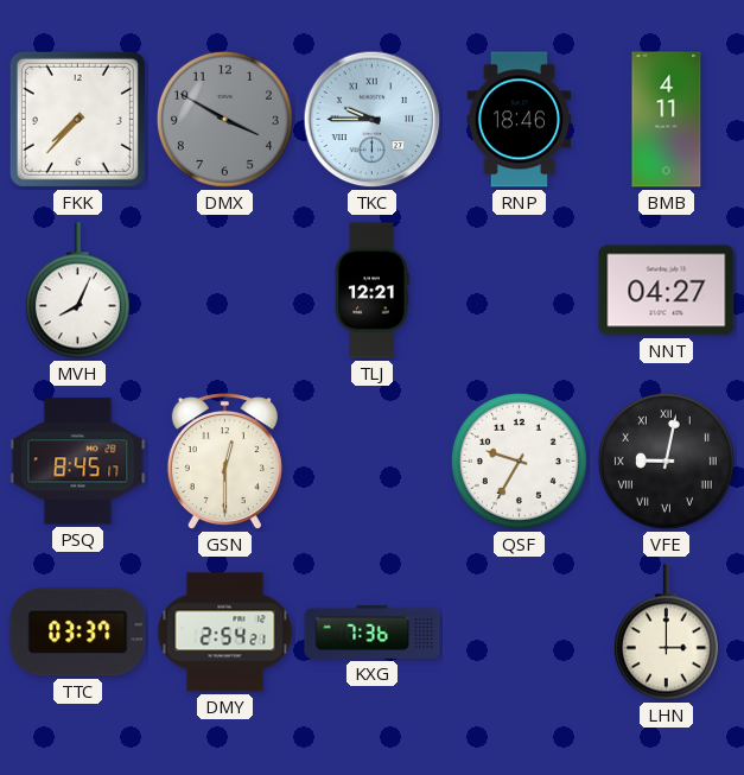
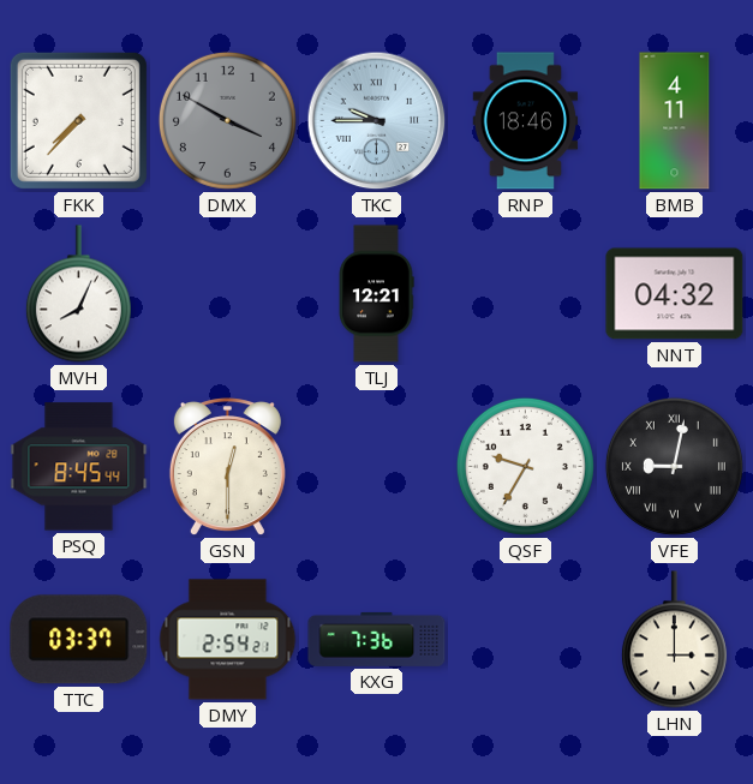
NNT: 04:27 -> 04:32
PSQ: 8:45:17 -> 8:45:44
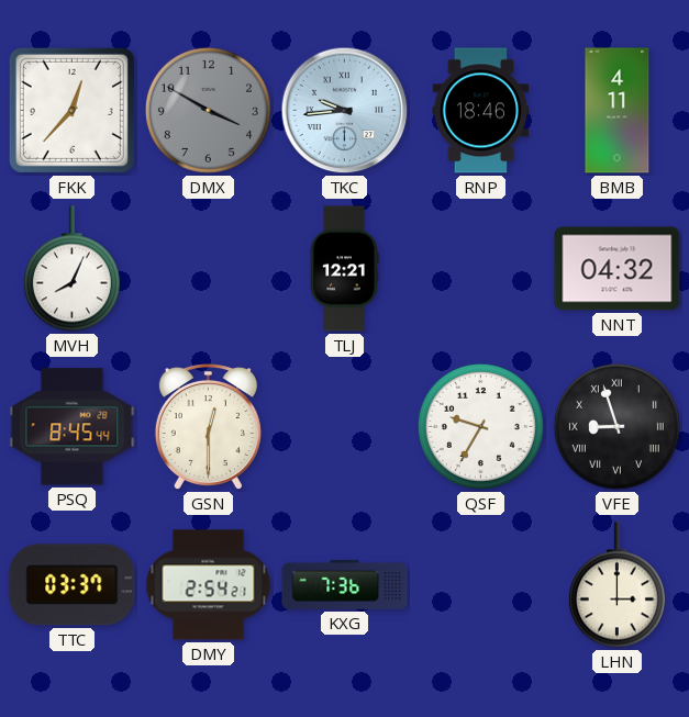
FKK: 7:37 -> 12:37
TKC: 9:45 -> 9:44
VFE: 9:02 -> 8:57
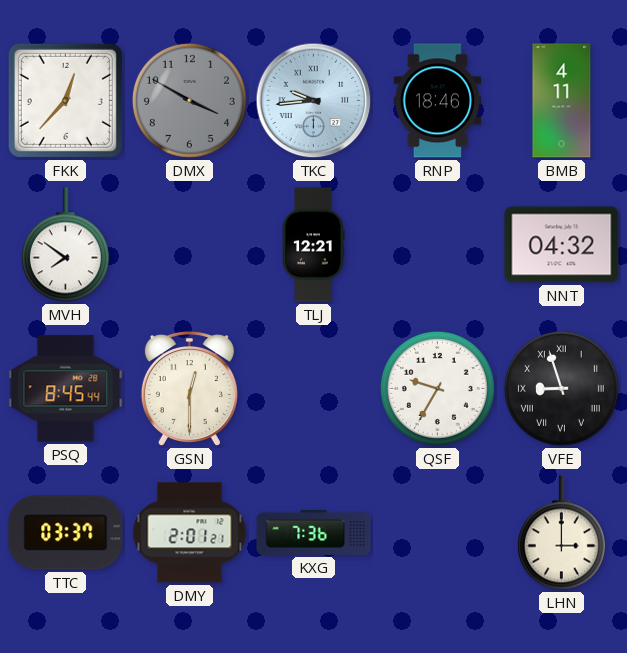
MVH: 8:04 -> 7:51
DMY: 2:54 -> 2:01
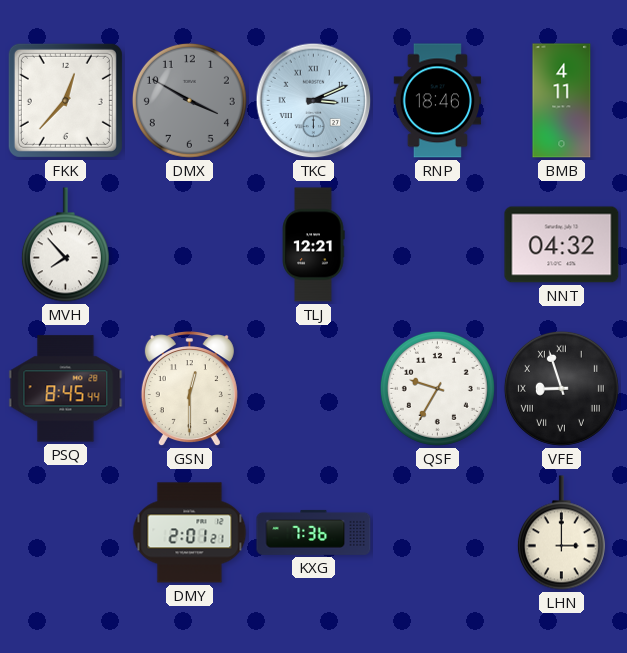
TKC: 9:44 -> 3:11
MVH: 7:51 -> 7:53
TTC: 03:37 -> none
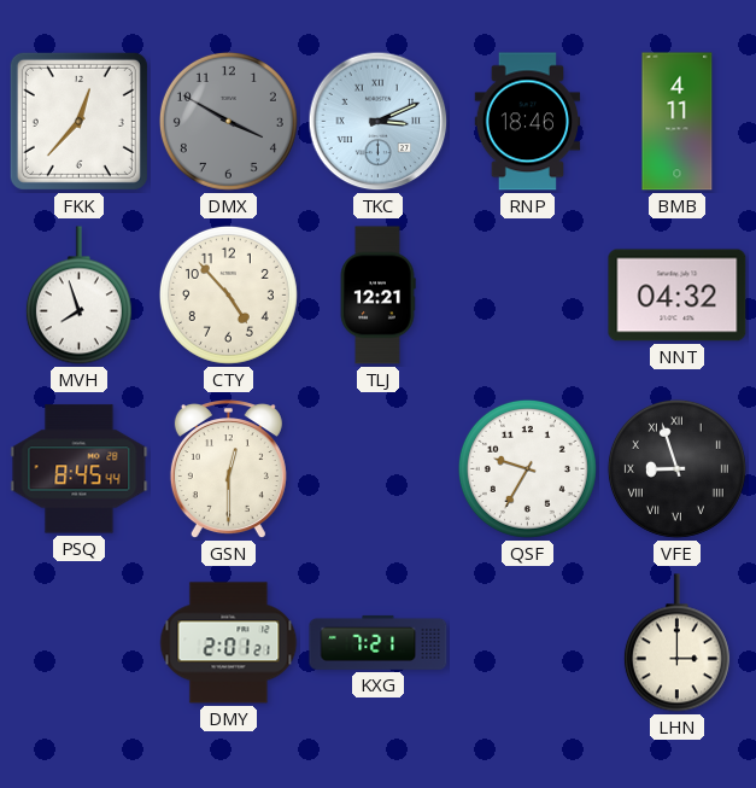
MVH: 7:53 -> 7:57
CTY: none -> 4:53
KXG: 7:36 -> 7:21
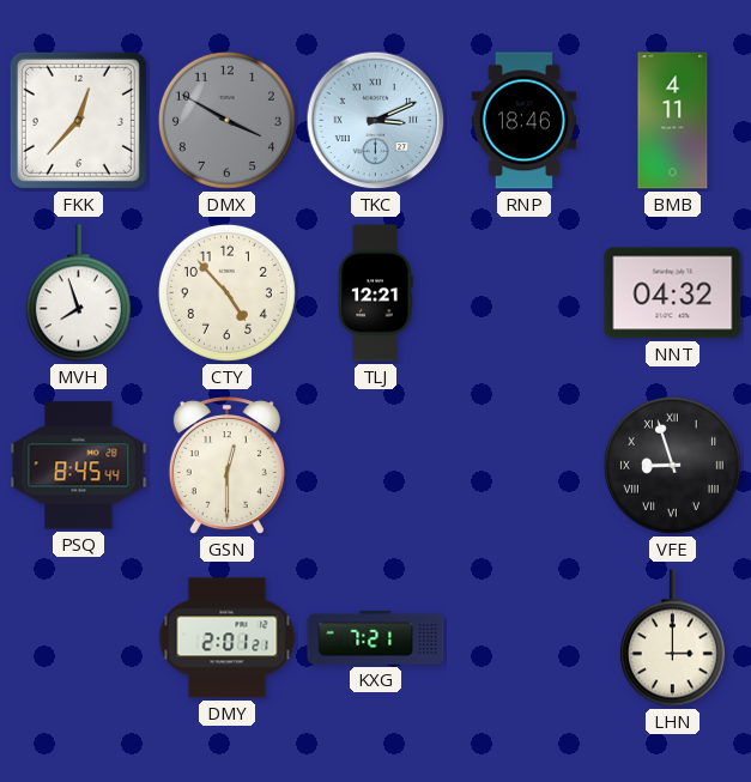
QSF: 9:35 -> none
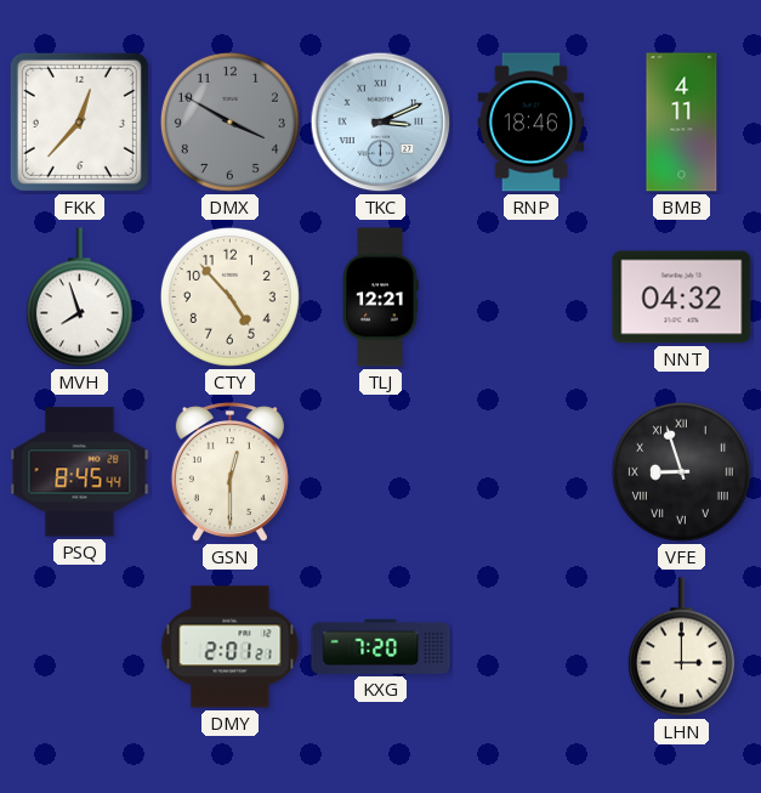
KXG: 7:21 -> 7:20
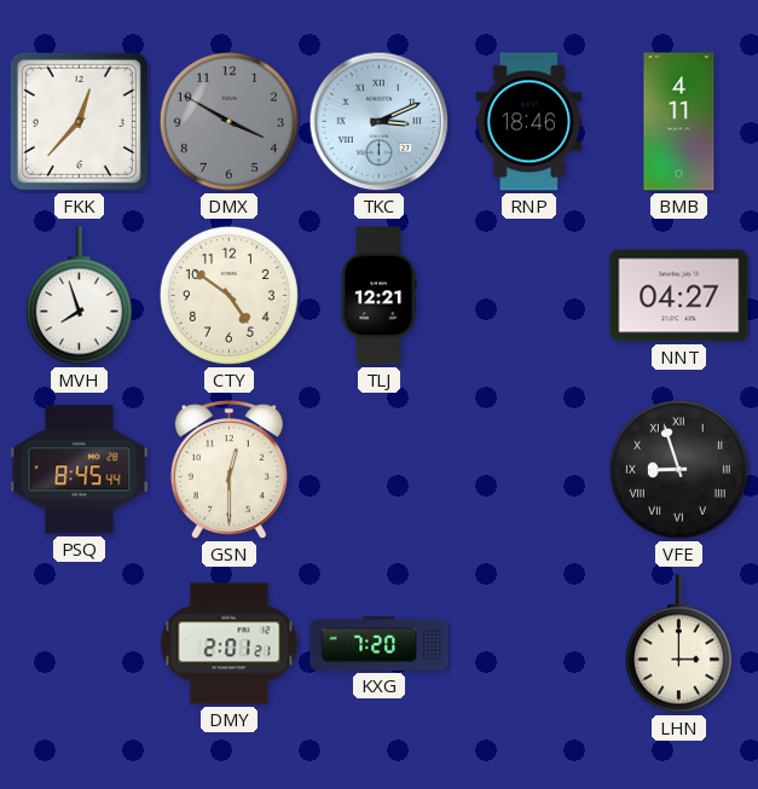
CTY: 4:53 -> 4:51
NNT: 04:32 -> 04:27
